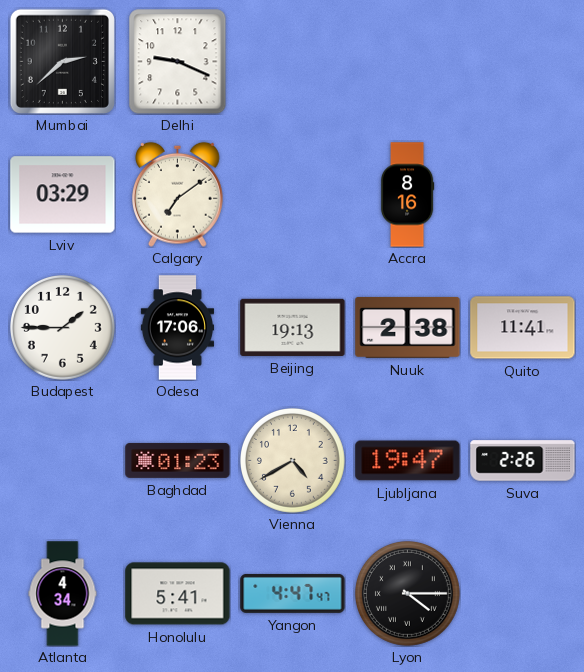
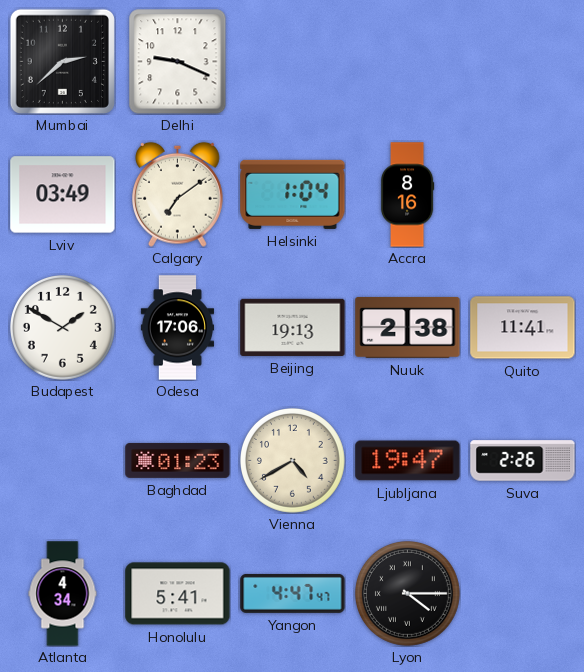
Lviv: 03:29 -> 03:49
Helsinki: none -> 1:04
Budapest: 1:45 -> 1:50
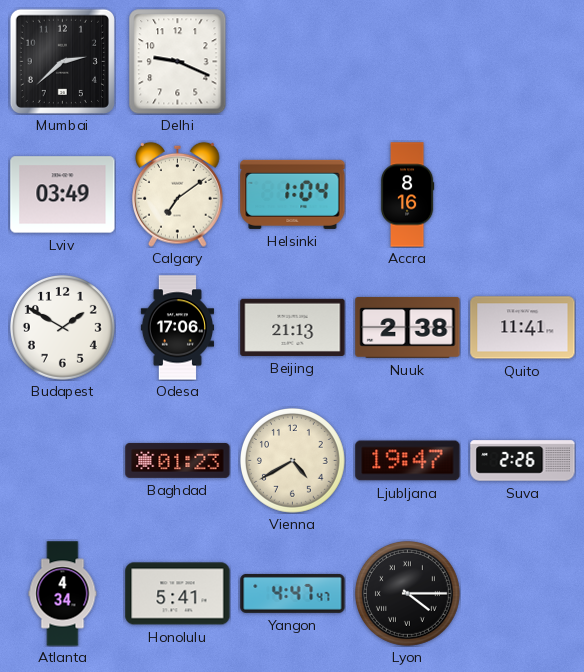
Beijing: 19:13 -> 21:13
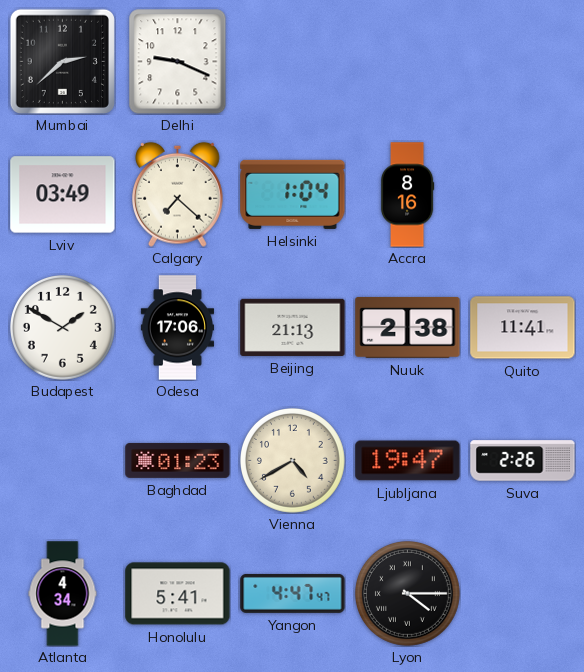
Calgary: 7:09 -> 7:22
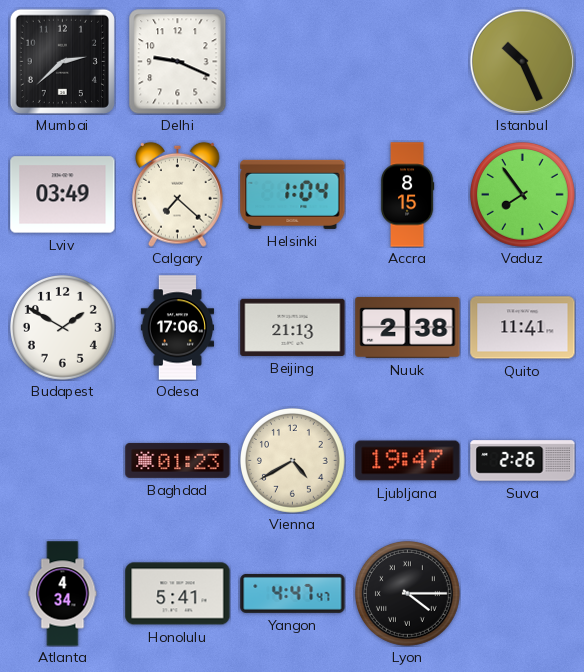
Istanbul: none -> 10:26
Accra: 8:16 -> 8:15
Vaduz: none -> 7:54
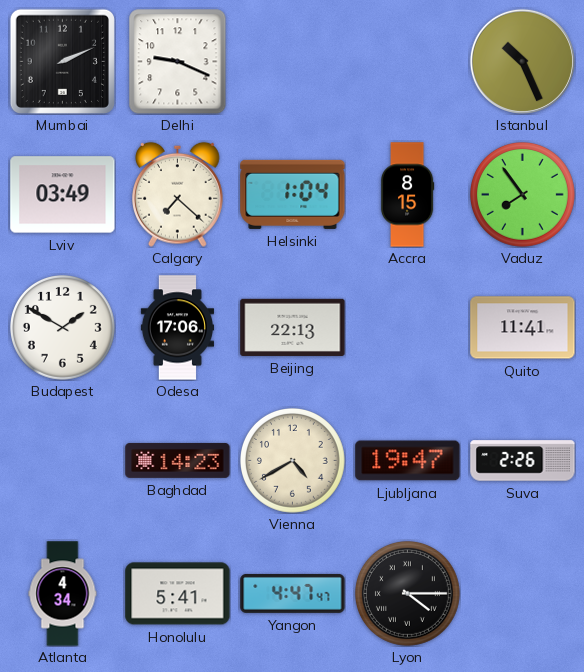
Mumbai: 2:38 -> 2:11
Beijing: 21:13 -> 22:13
Nuuk: 2:38 -> none
Baghdad: 01:23 -> 14:23
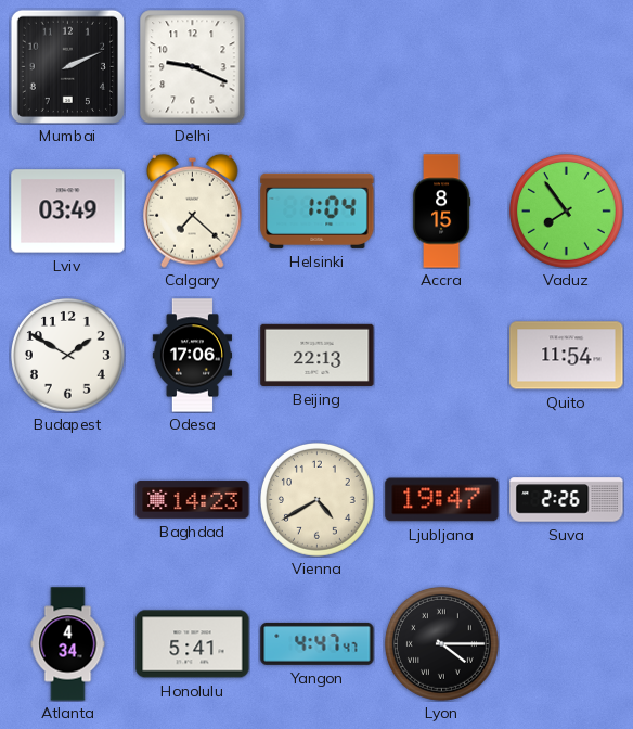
Istanbul: 10:26 -> none
Quito: 11:41 -> 11:54
